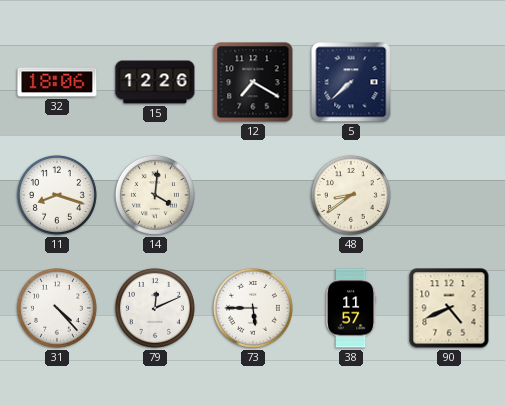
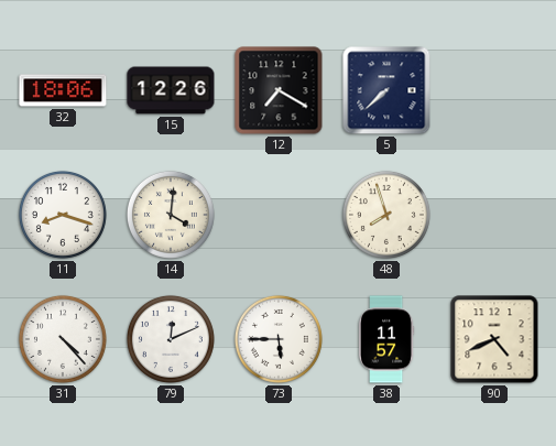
48: 8:39 -> 7:57
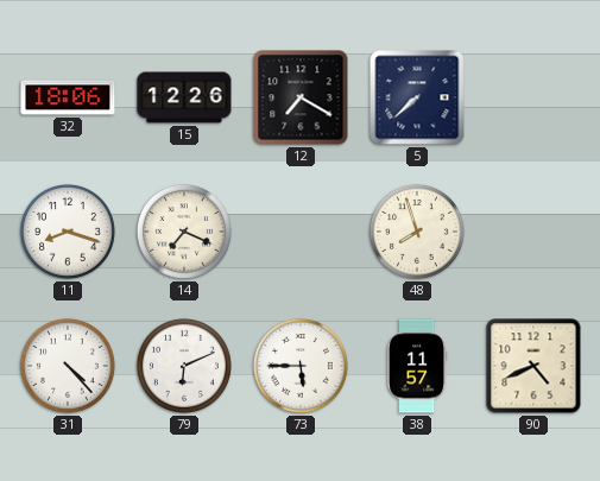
14: 4:01 -> 7:19
79: 12:11 -> 6:11
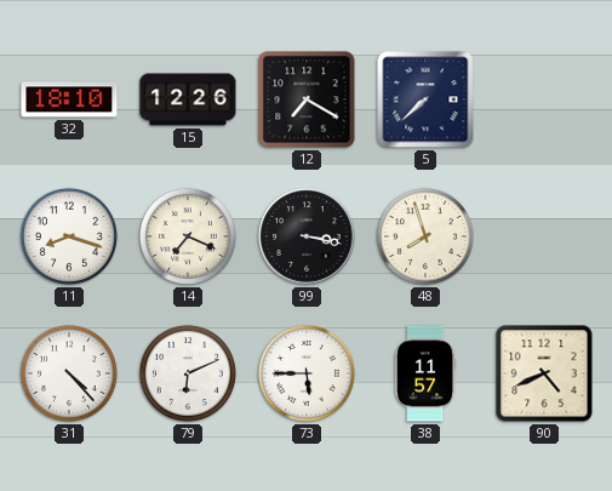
32: 18:06 -> 18:10
99: none -> 3:17
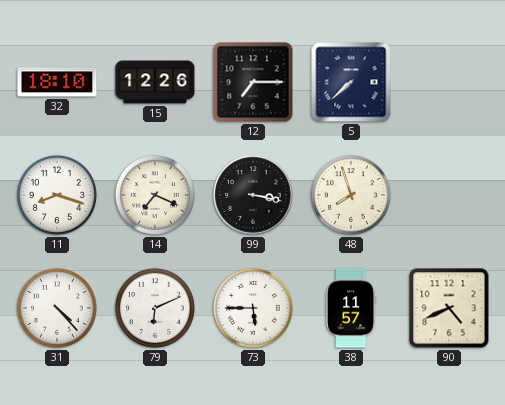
12: 7:20 -> 7:15
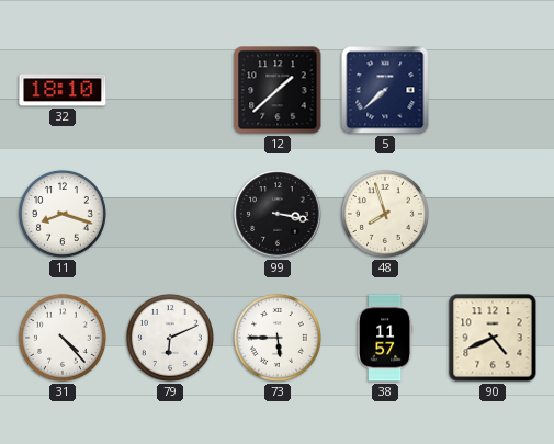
15: 12:26 -> none
12: 7:15 -> 1:38
14: 7:19 -> none
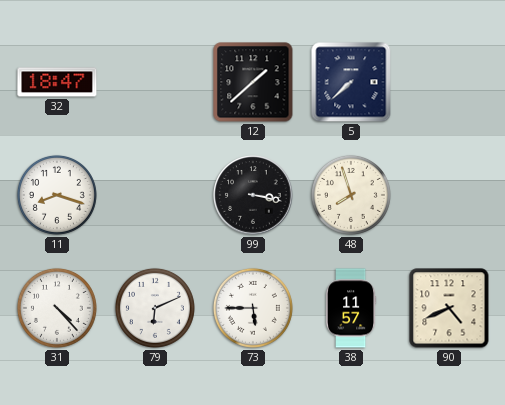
32: 18:10 -> 18:47
